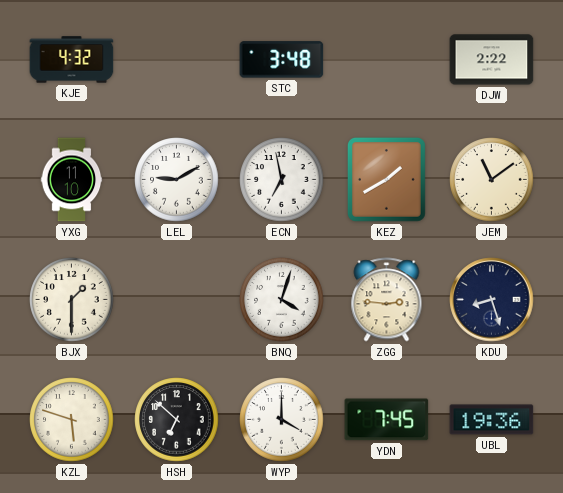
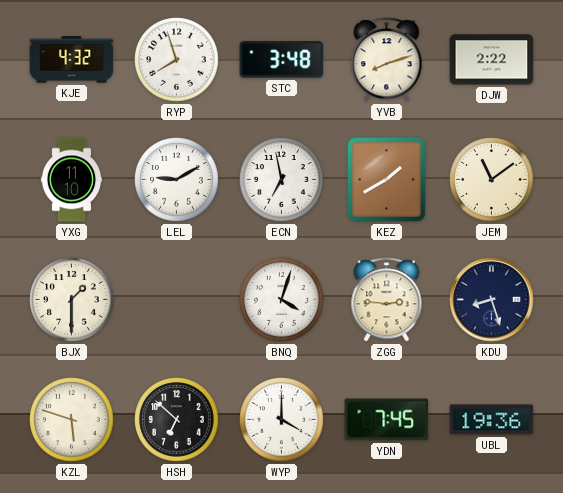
RYP: none -> 7:57
YVB: none -> 8:12
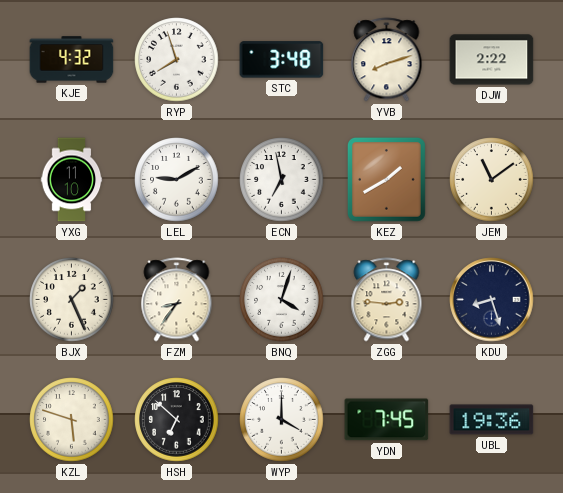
BJX: 1:30 -> 1:26
FZM: none -> 8:36
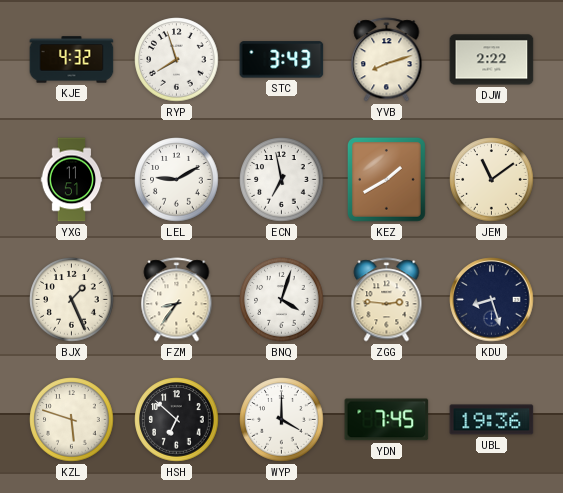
STC: 3:48 -> 3:43
YXG: 11:10 -> 11:51
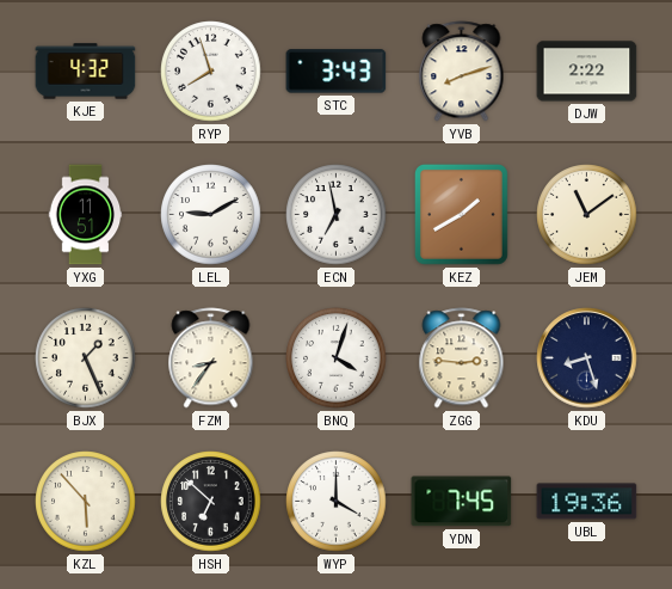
KZL: 5:48 -> 5:53
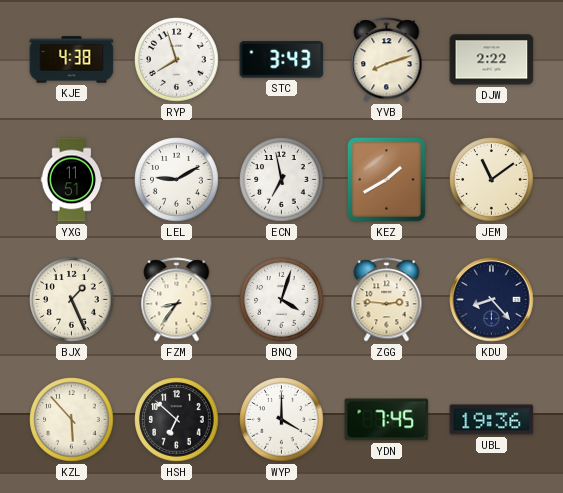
KJE: 4:32 -> 4:38
KDU: 8:27 -> 8:23
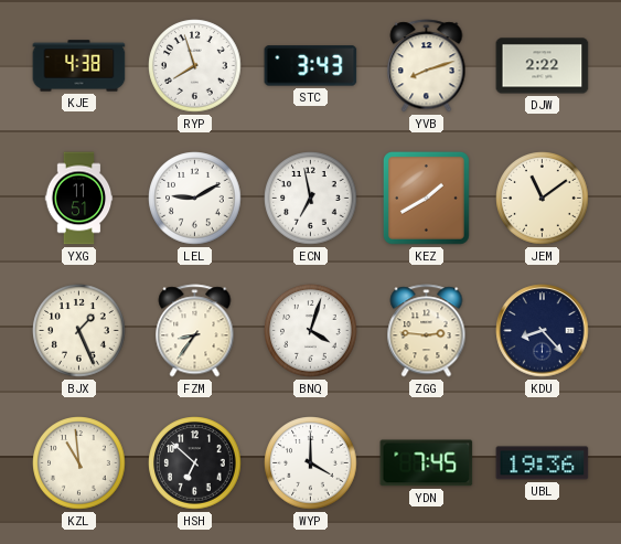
KZL: 5:53 -> 10:59
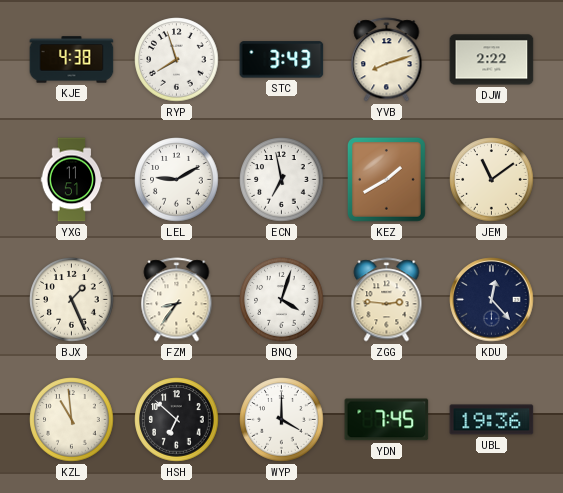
KDU: 8:23 -> 12:23
